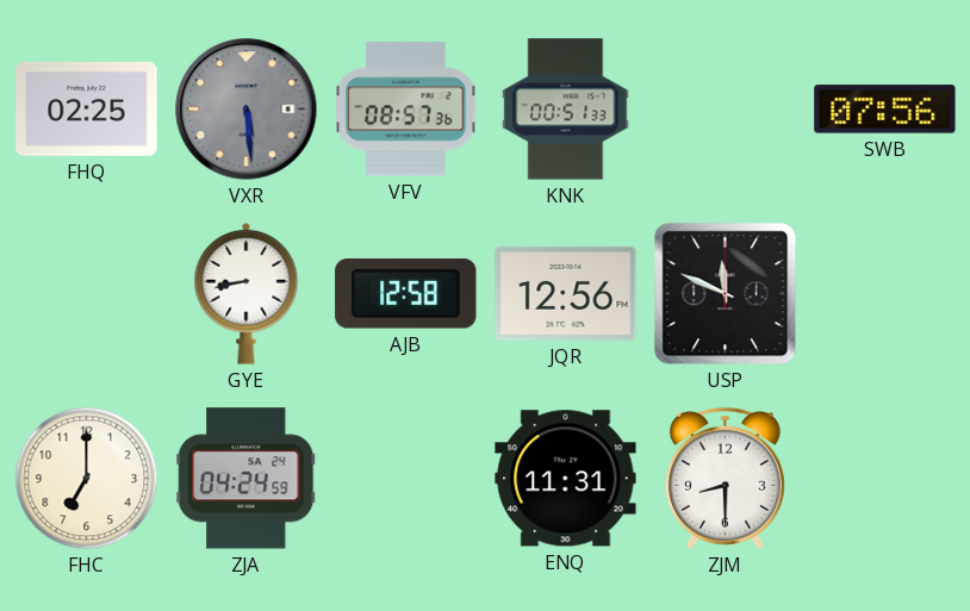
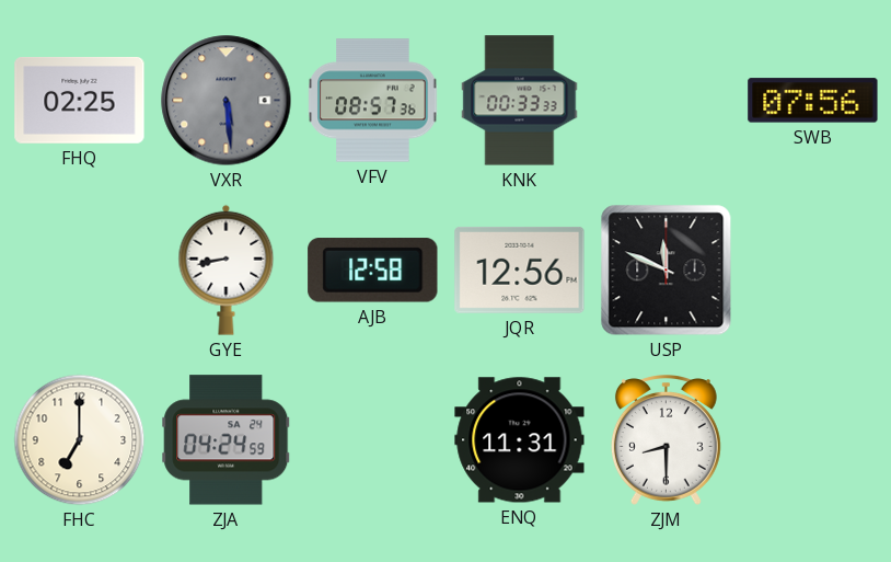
KNK: 00:51 -> 00:33
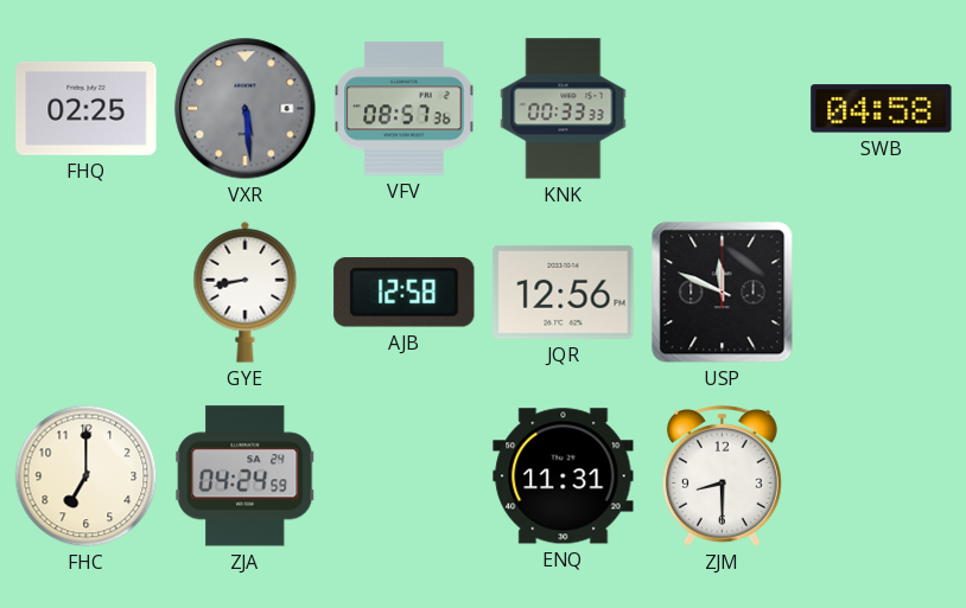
SWB: 07:56 -> 04:58
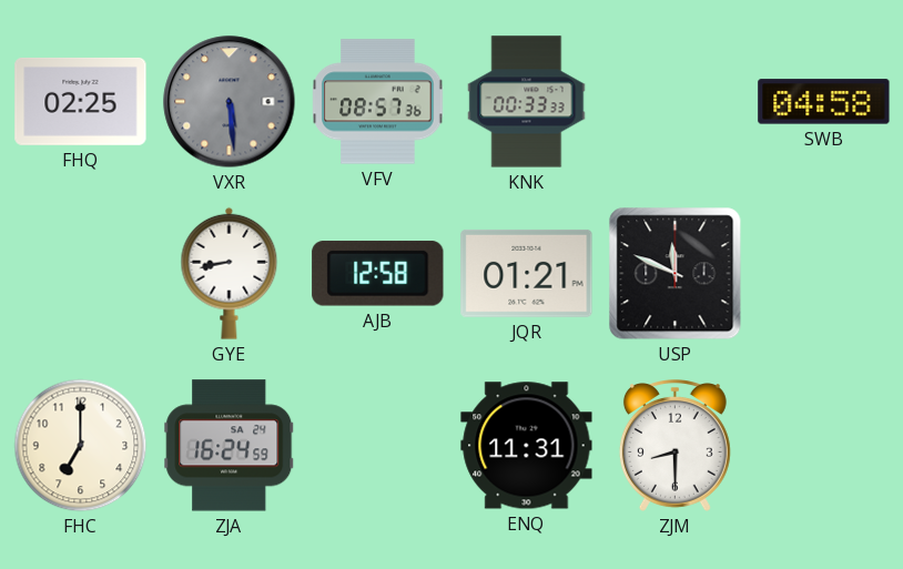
JQR: 12:56 -> 01:21
ZJA: 04:24 -> 16:24
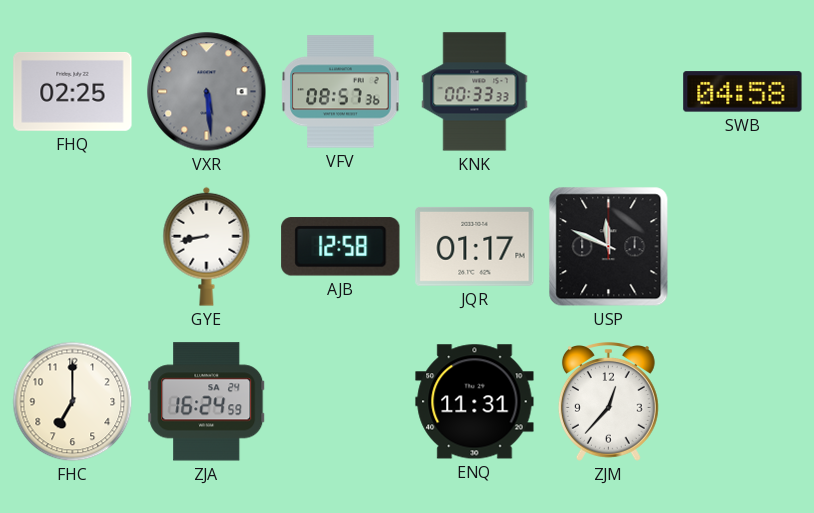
JQR: 01:21 -> 01:17
ZJM: 8:30 -> 12:37
